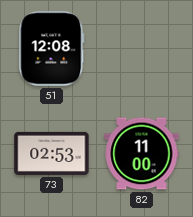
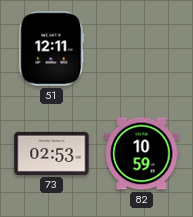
51: 12:08 -> 12:11
82: 11:00 -> 10:59
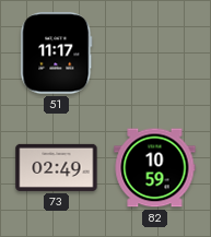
51: 12:11 -> 11:17
73: 02:53 -> 02:49
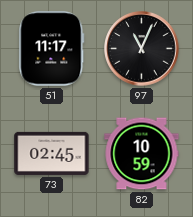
97: none -> 11:04
73: 02:49 -> 02:45
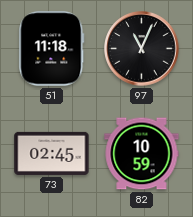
51: 11:17 -> 11:18
